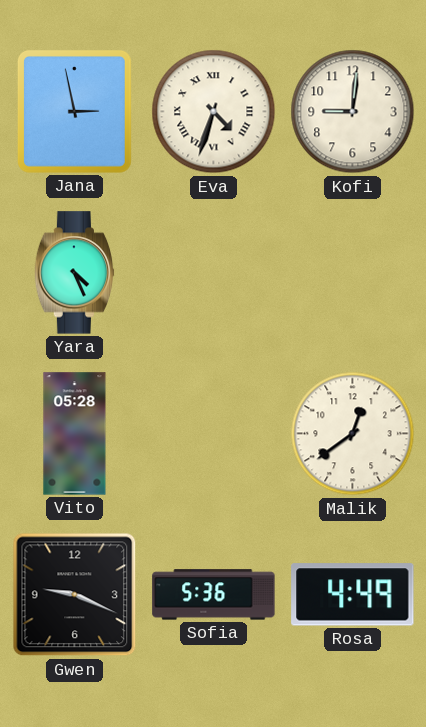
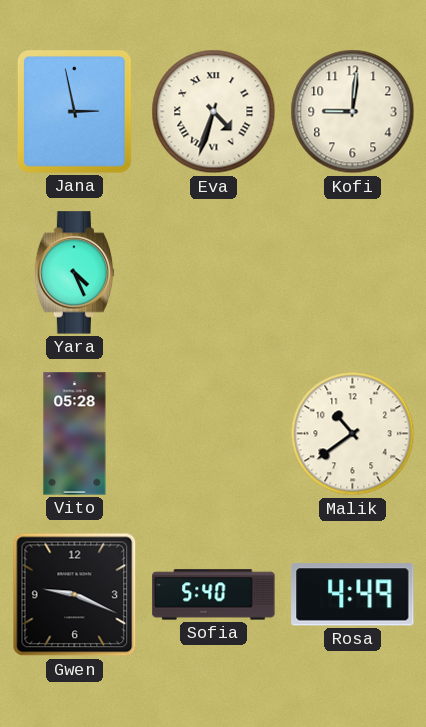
Malik: 12:39 -> 10:39
Sofia: 5:36 -> 5:40
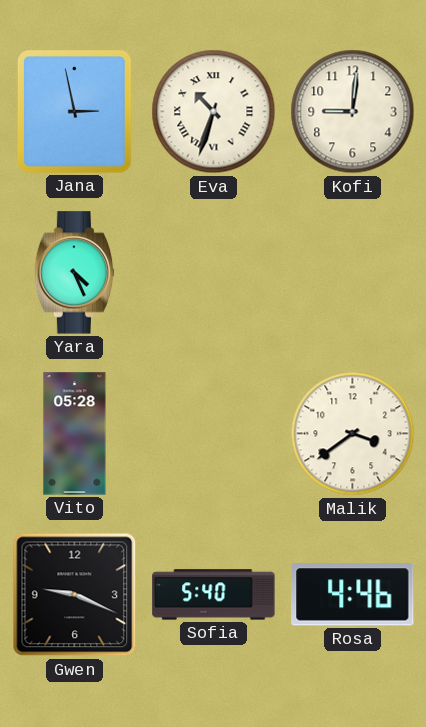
Eva: 4:33 -> 10:33
Malik: 10:39 -> 3:39
Rosa: 4:49 -> 4:46
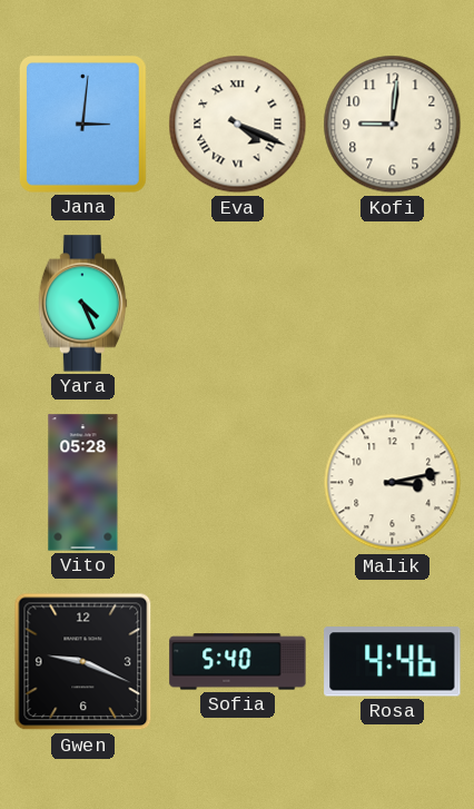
Jana: 2:58 -> 3:01
Eva: 10:33 -> 4:19
Malik: 3:39 -> 3:13
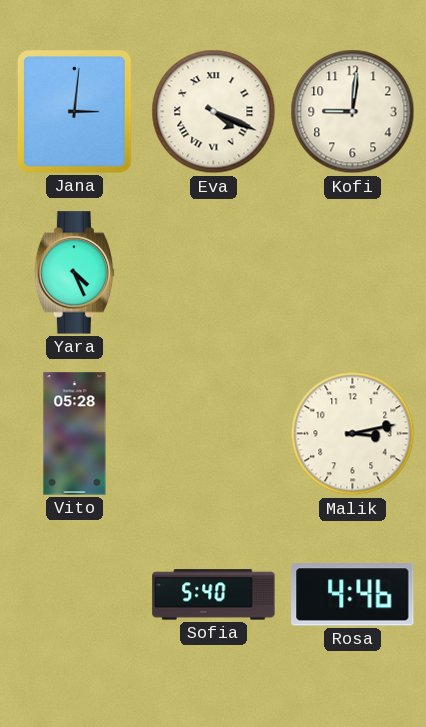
Gwen: 9:19 -> none
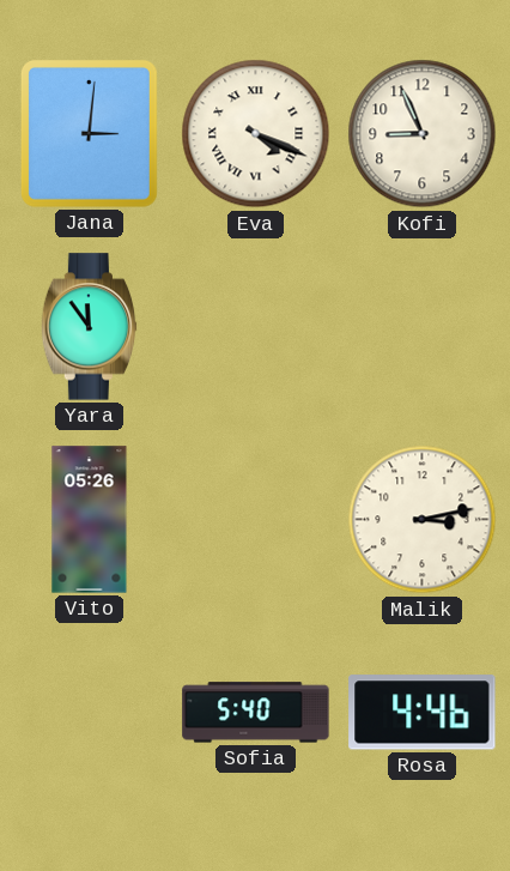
Kofi: 9:01 -> 8:56
Yara: 4:26 -> 11:54
Vito: 05:28 -> 05:26
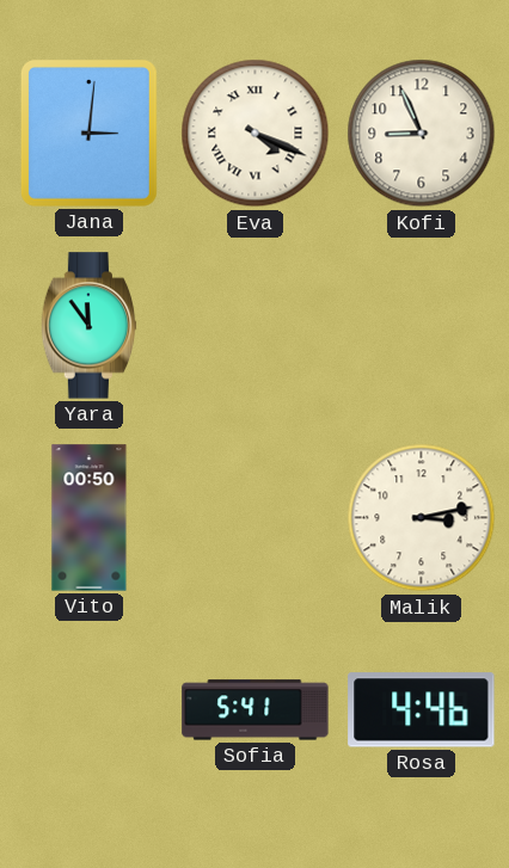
Vito: 05:26 -> 00:50
Sofia: 5:40 -> 5:41
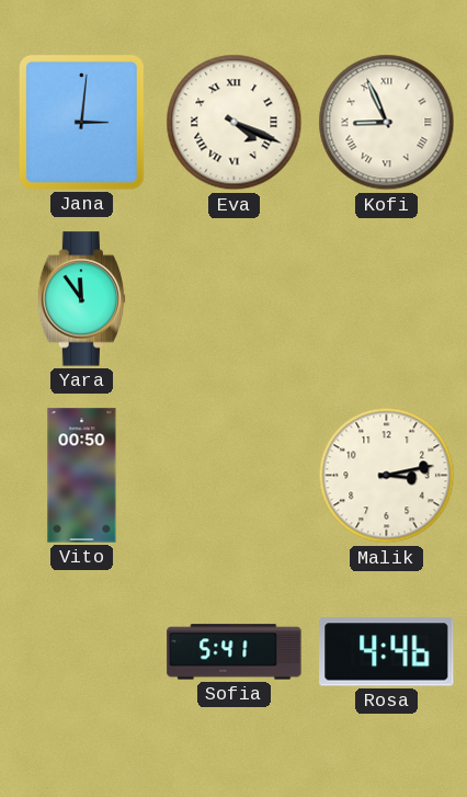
Kofi numerals: Arabic -> Roman
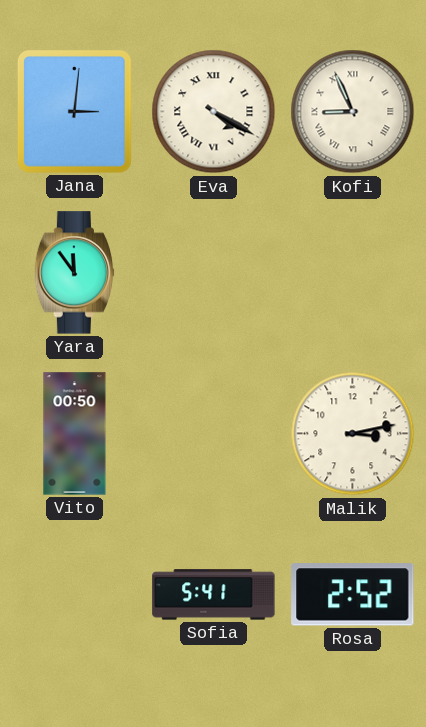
Eva: 4:19 -> 4:20
Rosa: 4:46 -> 2:52
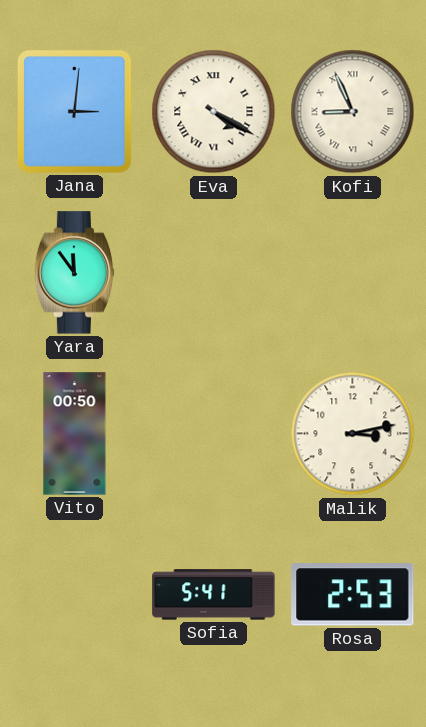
Rosa: 2:52 -> 2:53
